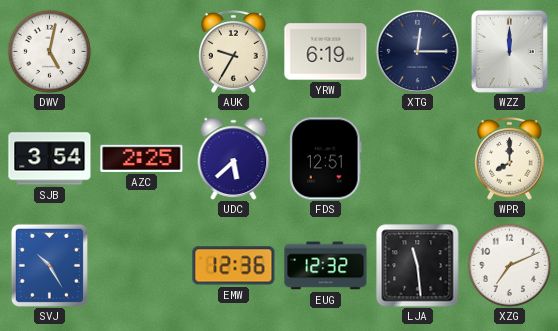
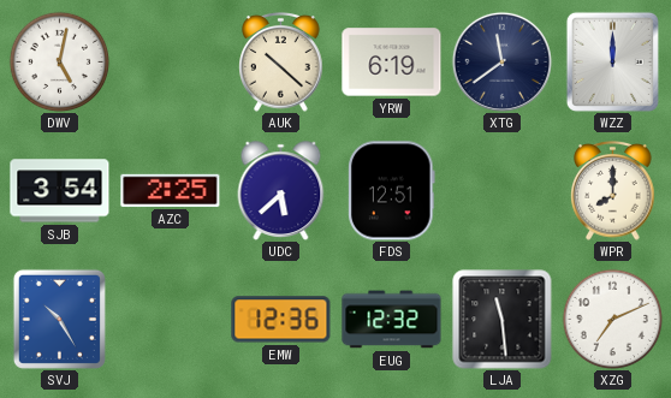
AUK: 9:35 -> 10:22
XTG: 12:15 -> 11:39
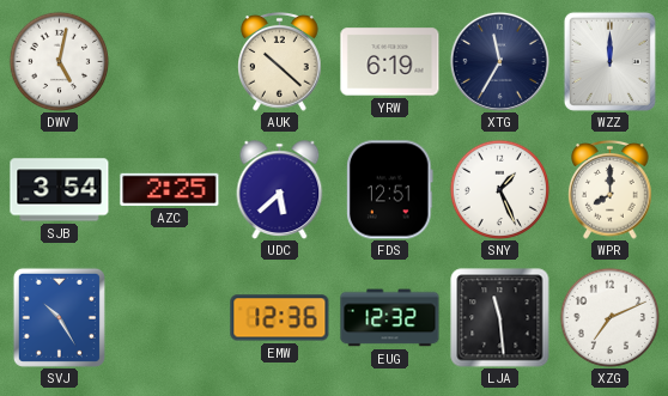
XTG: 11:39 -> 11:35
SNY: none -> 1:26
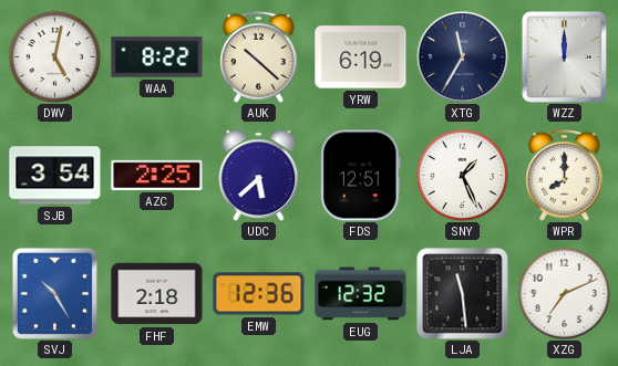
WAA: none -> 8:22
FHF: none -> 2:18
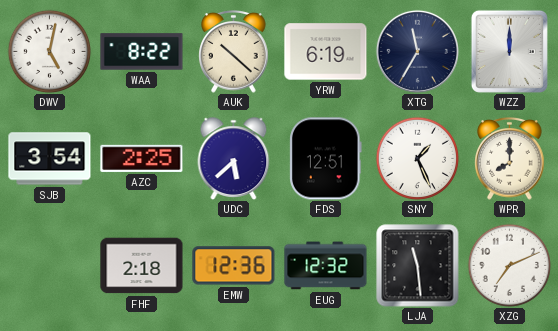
SVJ: 10:25 -> none
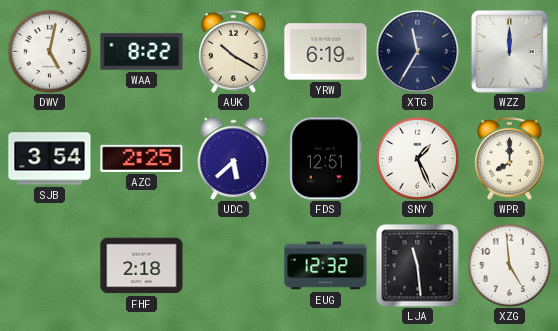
AUK: 10:22 -> 10:20
EMW: 12:36 -> none
XZG: 7:11 -> 4:59
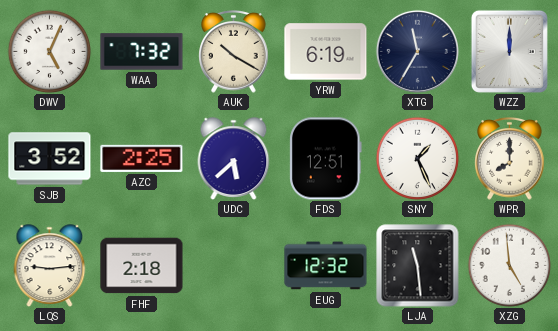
DWV: 5:02 -> 5:04
WAA: 8:22 -> 7:32
SJB: 3:54 -> 3:52
LQS: none -> 9:14
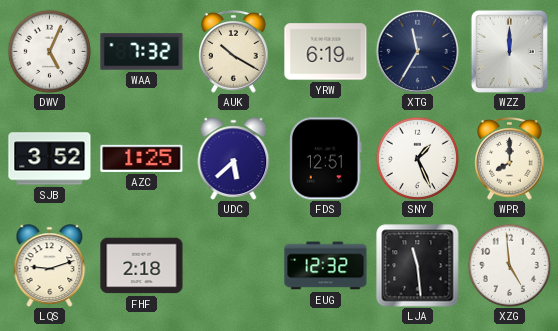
AZC: 2:25 -> 1:25
LQS: 9:14 -> 9:12
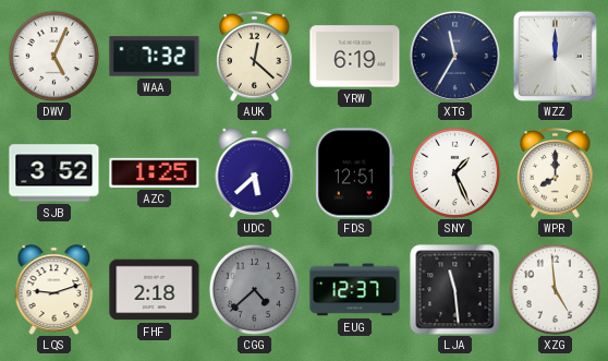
AUK: 10:20 -> 12:22
CGG: none -> 4:38
EUG: 12:32 -> 12:37
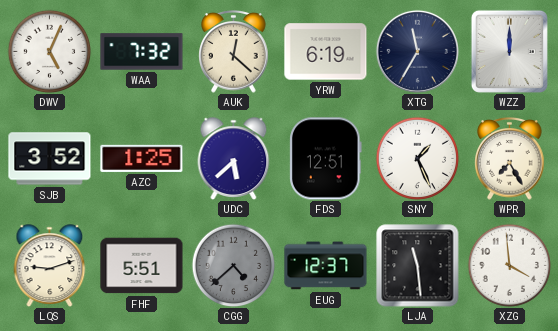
WPR: 8:00 -> 7:25
FHF: 2:18 -> 5:51
XZG: 4:59 -> 3:59
